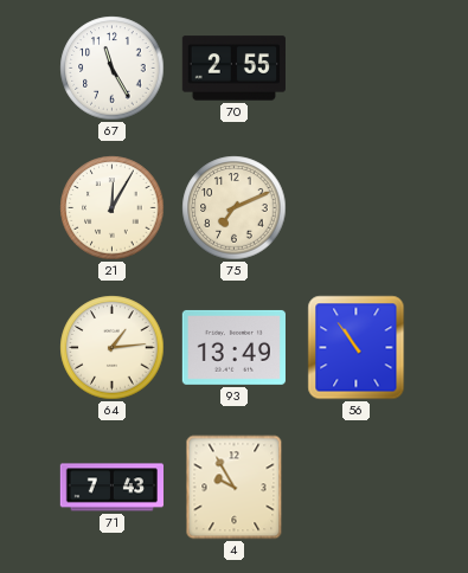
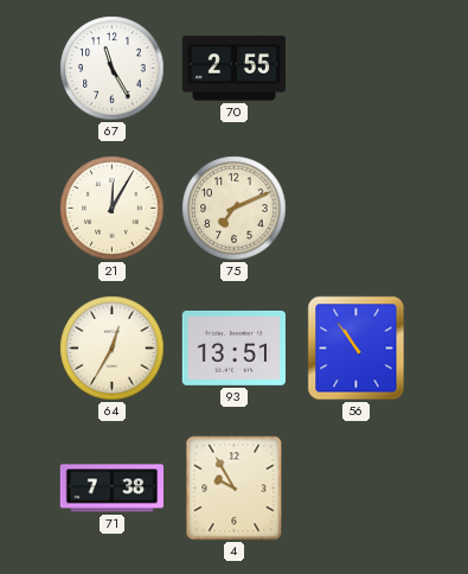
64: 1:14 -> 12:35
93: 13:49 -> 13:51
71: 7:43 -> 7:38
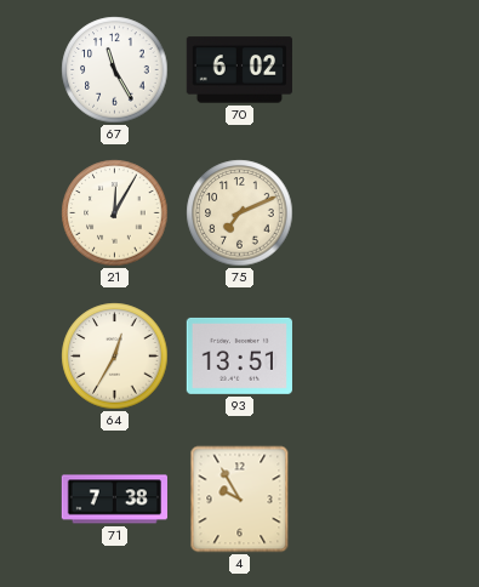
70: 2:55 -> 6:02
56: 10:54 -> none
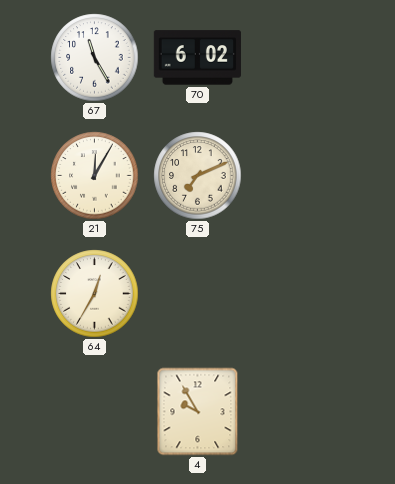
93: 13:51 -> none
71: 7:38 -> none
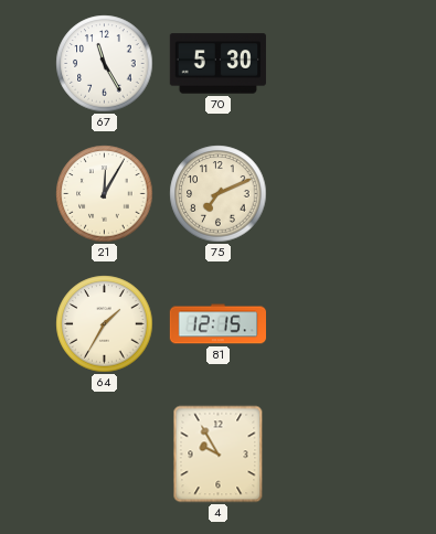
70: 6:02 -> 5:30
64: 12:35 -> 1:35
81: none -> 12:15
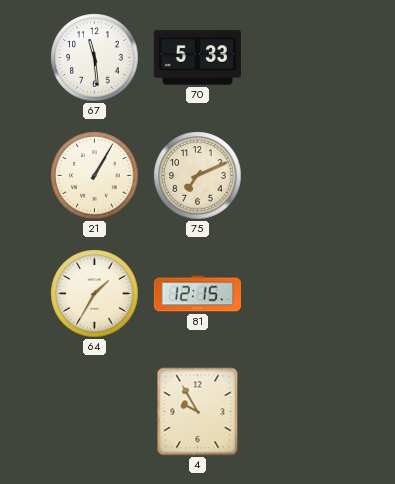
67: 11:25 -> 11:29
70: 5:30 -> 5:33
21: 12:05 -> 1:05
